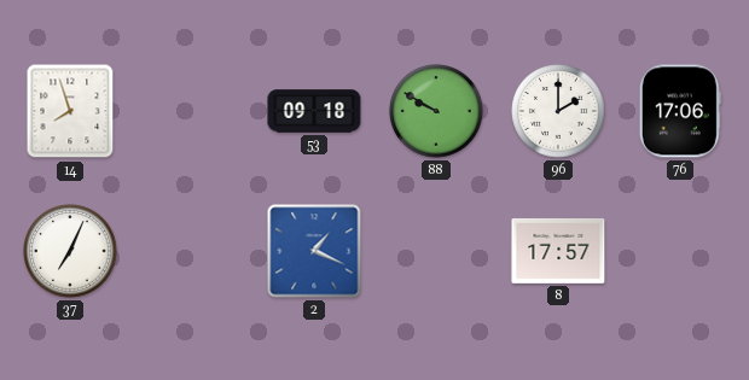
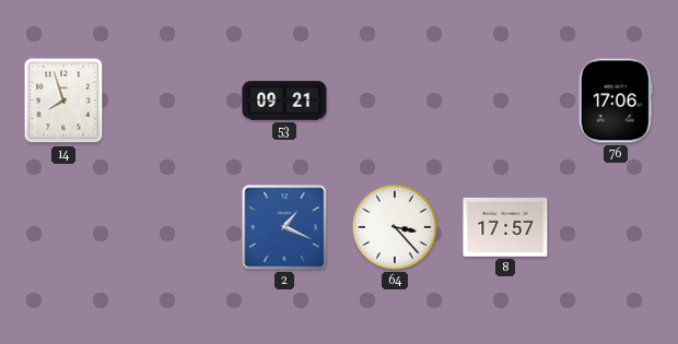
53: 09:18 -> 09:21
88: 9:50 -> none
96: 2:00 -> none
37: 7:04 -> none
64: none -> 3:23
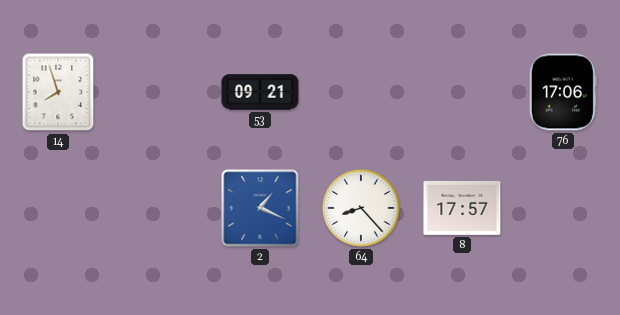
64: 3:23 -> 8:23
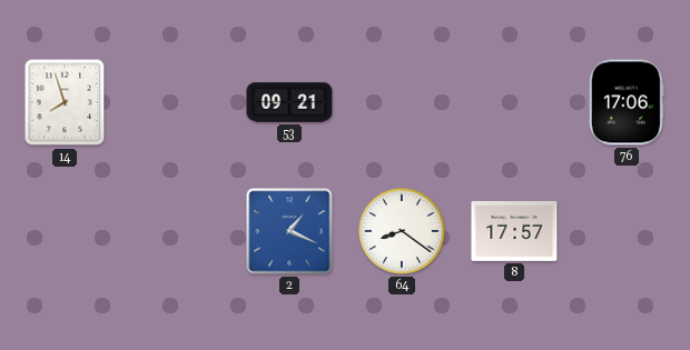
64: 8:23 -> 8:21
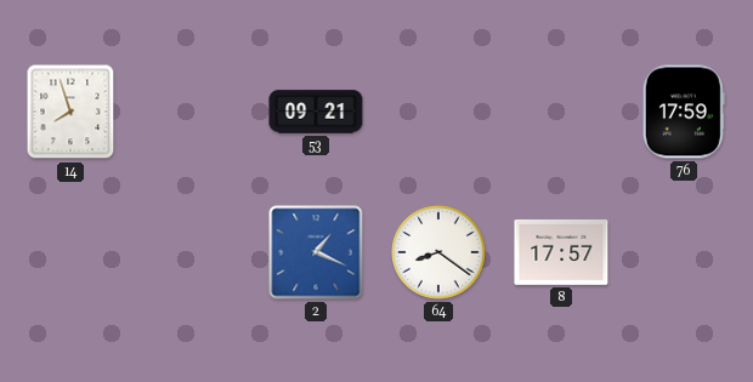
76: 17:06 -> 17:59
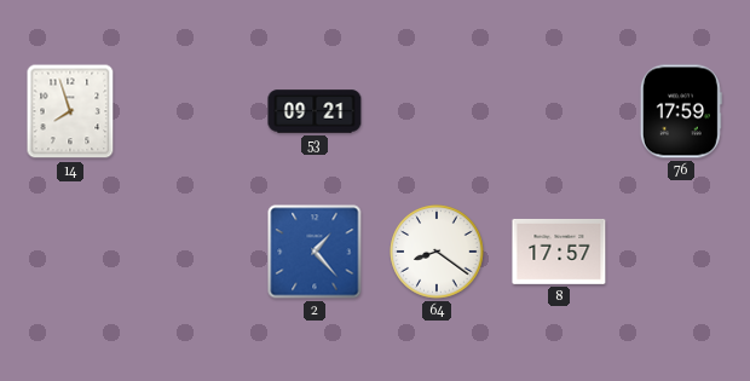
2: 1:19 -> 1:23
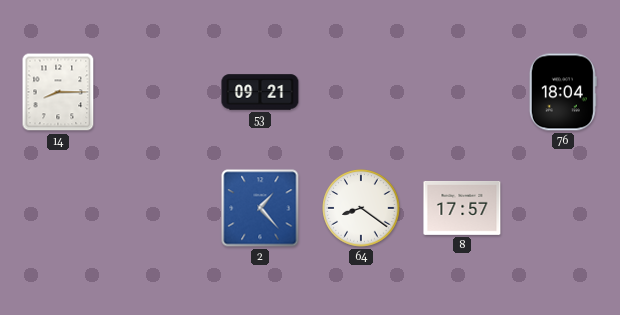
14: 7:57 -> 8:15
76: 17:59 -> 18:04
